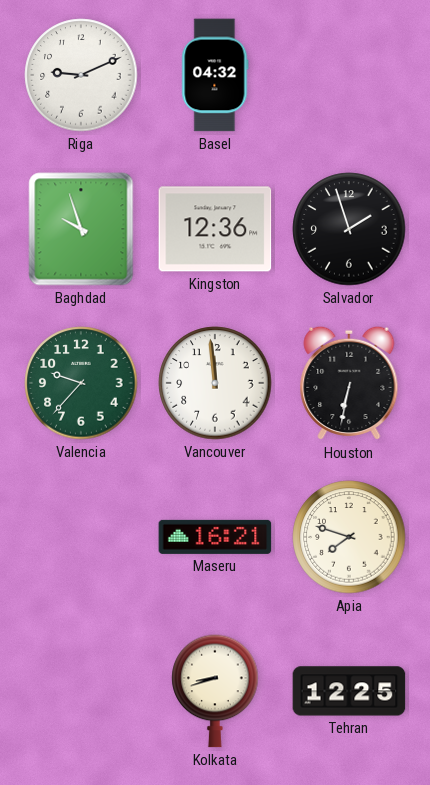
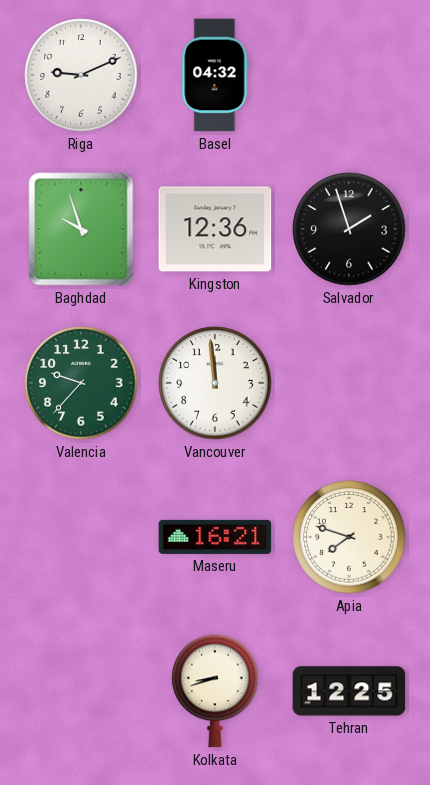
Houston: 6:32 -> none
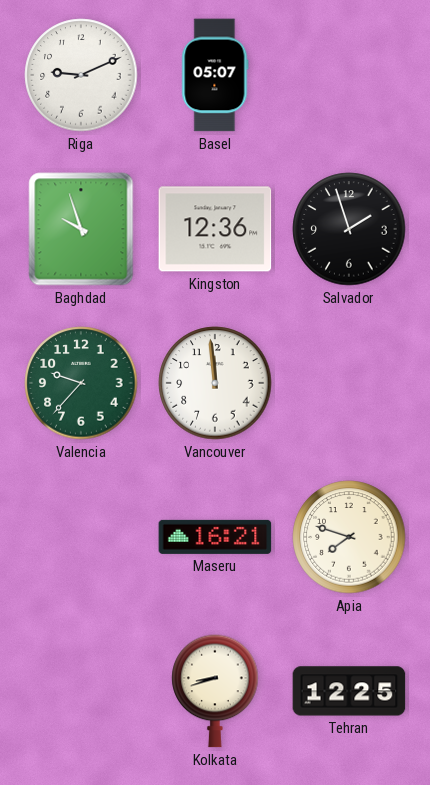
Basel: 04:32 -> 05:07
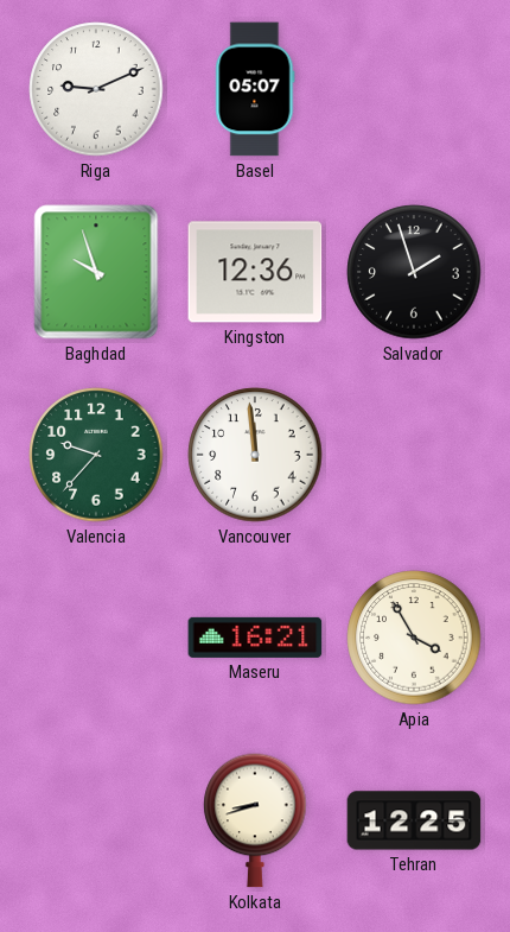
Apia: 7:48 -> 3:55
